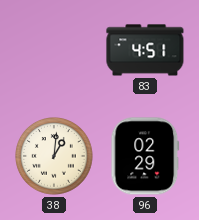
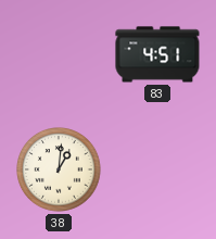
96: 02:29 -> none
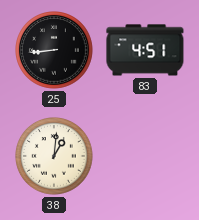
25: none -> 8:44
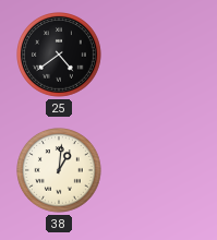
25: 8:44 -> 4:39
83: 4:51 -> none
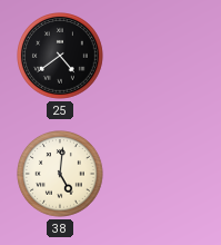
38: 1:01 -> 5:01
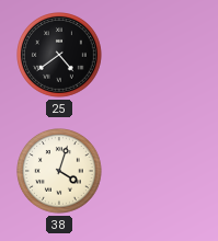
38: 5:01 -> 4:03
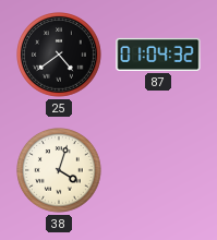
87: none -> 01:04
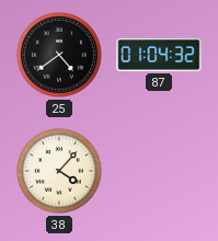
38: 4:03 -> 4:07
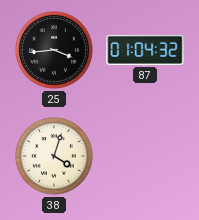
25: 4:39 -> 3:44
38: 4:07 -> 4:03
